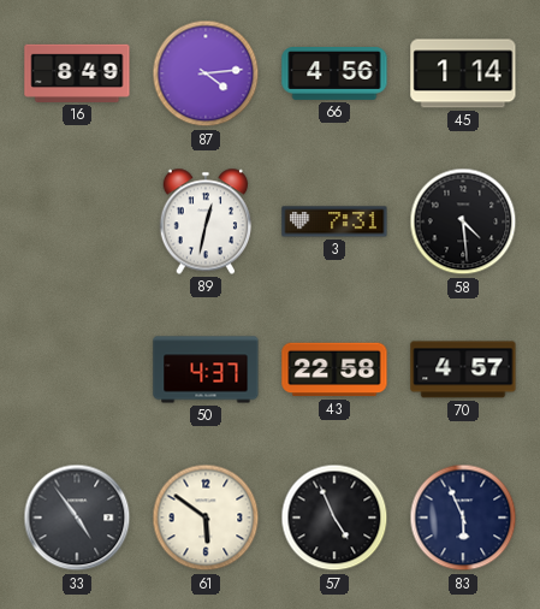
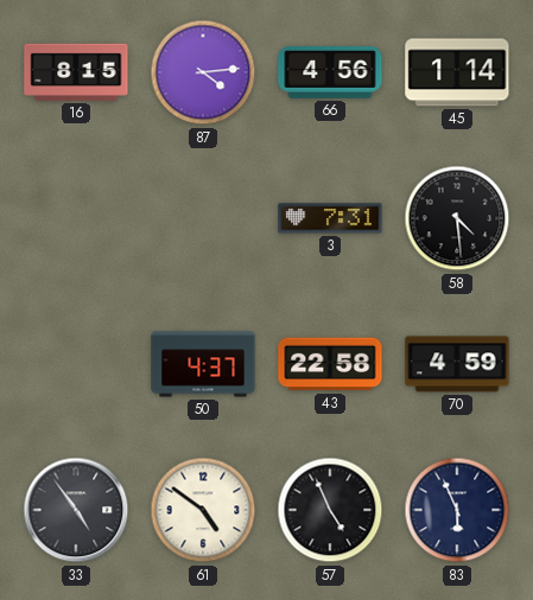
16: 8:49 -> 8:15
89: 12:32 -> none
70: 4:57 -> 4:59
61: 5:51 -> 4:51
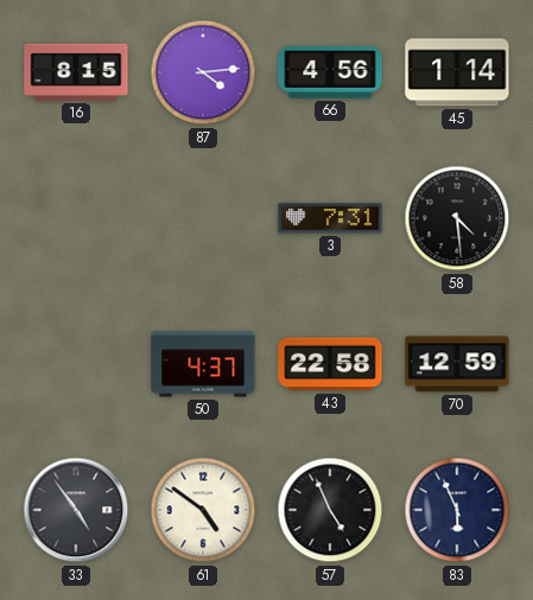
70: 4:59 -> 12:59
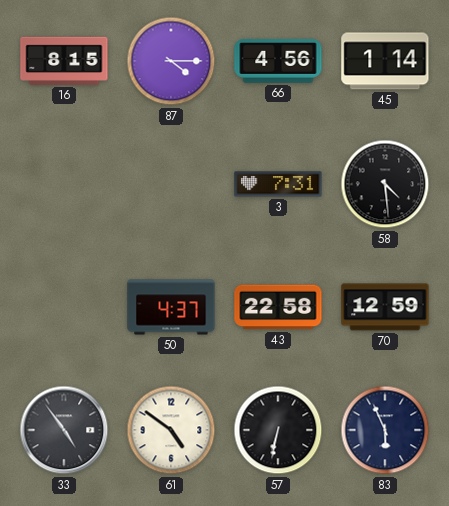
87: 4:14 -> 4:15
57: 4:56 -> 6:32
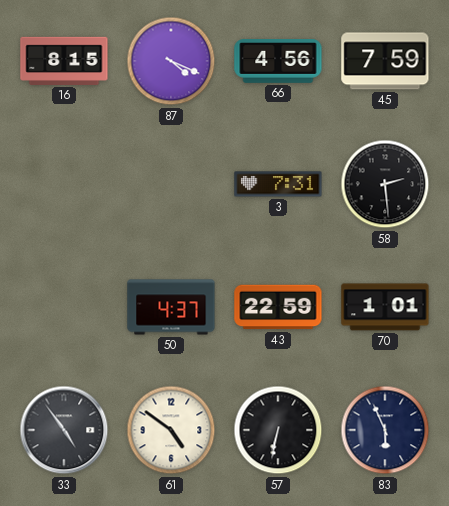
87: 4:15 -> 4:19
45: 1:14 -> 7:59
58: 4:29 -> 2:29
43: 22:58 -> 22:59
70: 12:59 -> 1:01
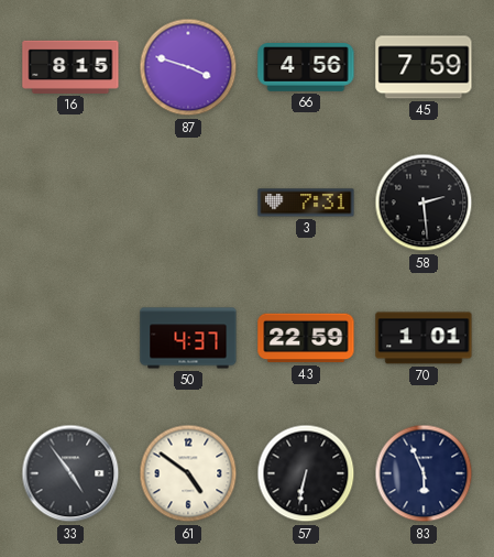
87: 4:19 -> 3:48
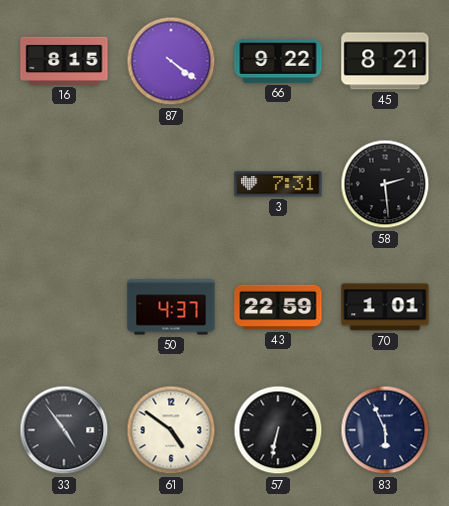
87: 3:48 -> 4:21
66: 4:56 -> 9:22
45: 7:59 -> 8:21
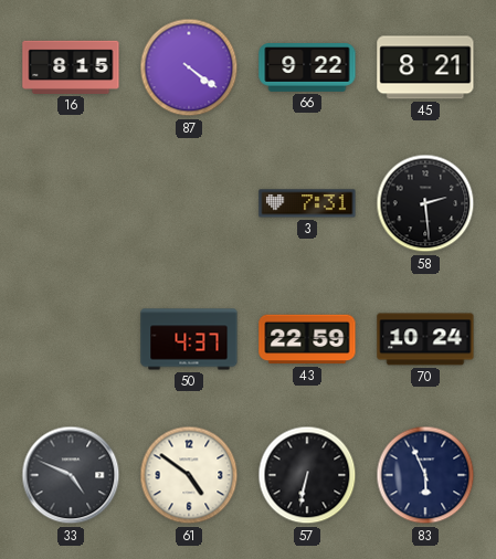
70: 1:01 -> 10:24
33: 4:54 -> 4:49
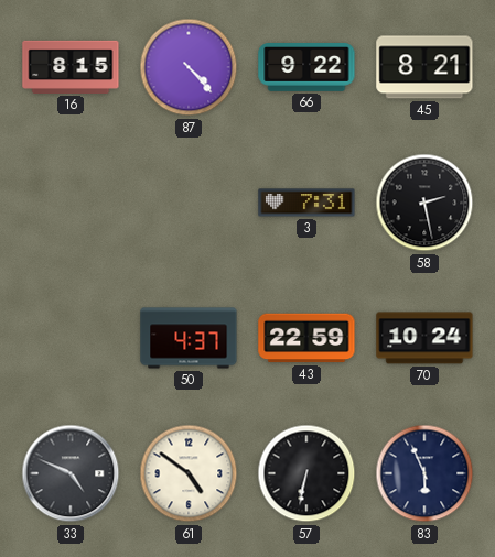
87: 4:21 -> 4:23
58: 2:29 -> 2:28
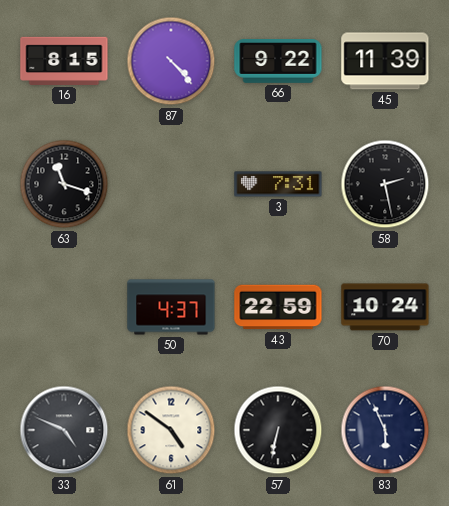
45: 8:21 -> 11:39
63: none -> 11:18
